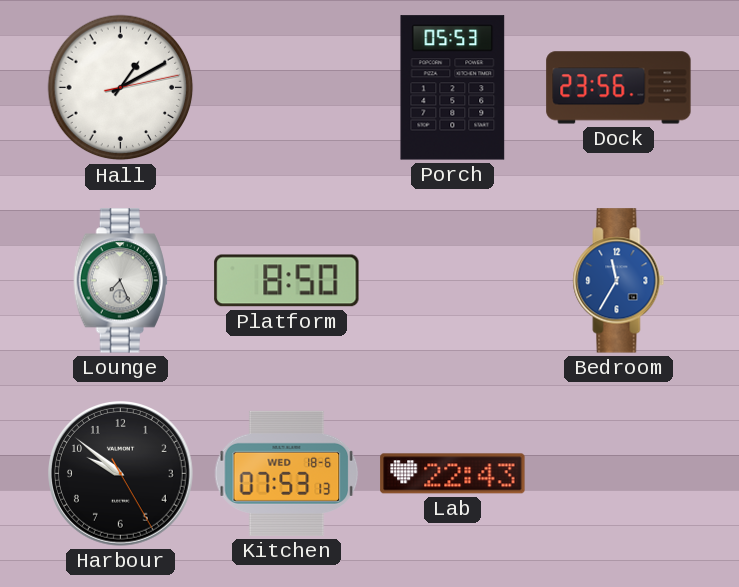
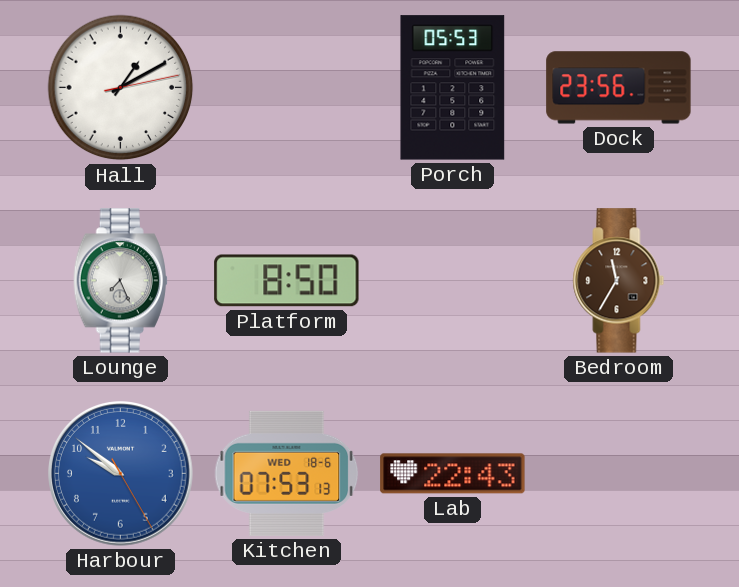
Bedroom dial: blue -> brown
Harbour dial: black -> blue
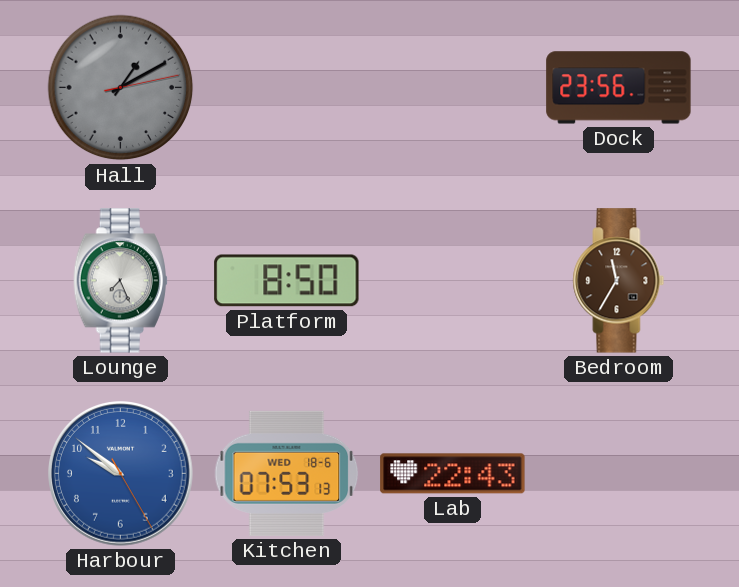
Hall dial: white -> grey
Porch: 05:53 -> none
